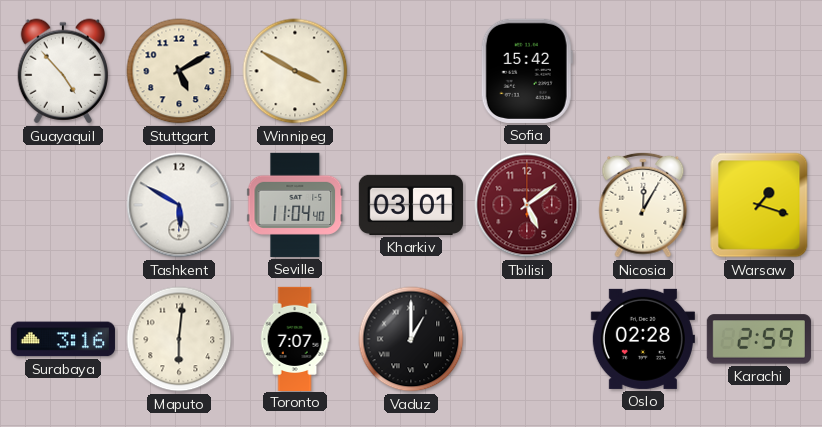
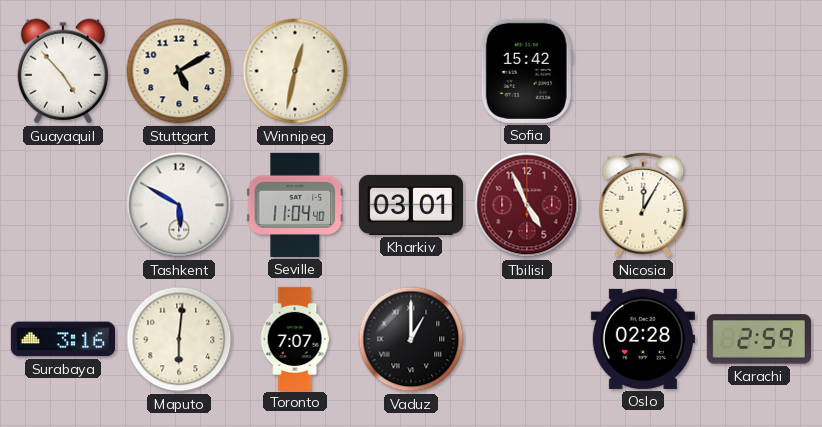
Winnipeg: 3:50 -> 12:32
Tbilisi: 5:09 -> 4:56
Warsaw: 1:18 -> none
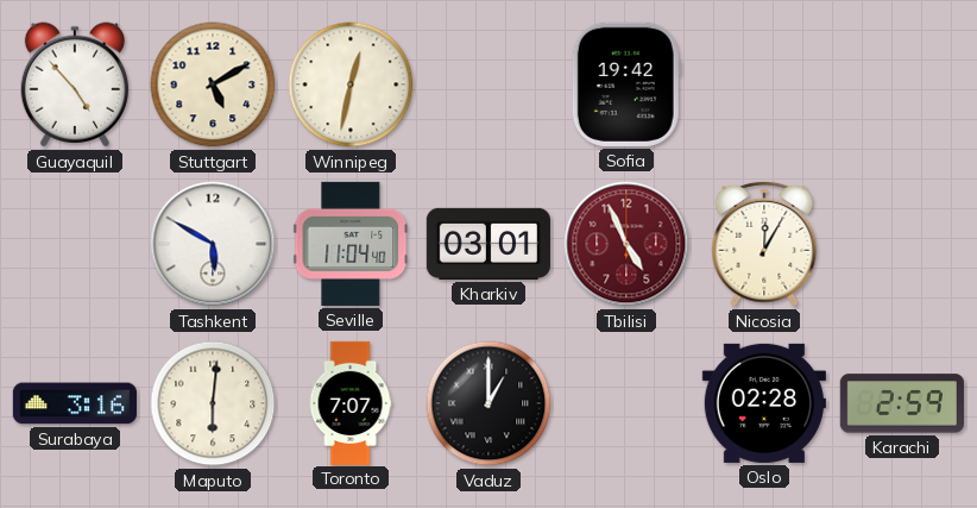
Sofia: 15:42 -> 19:42
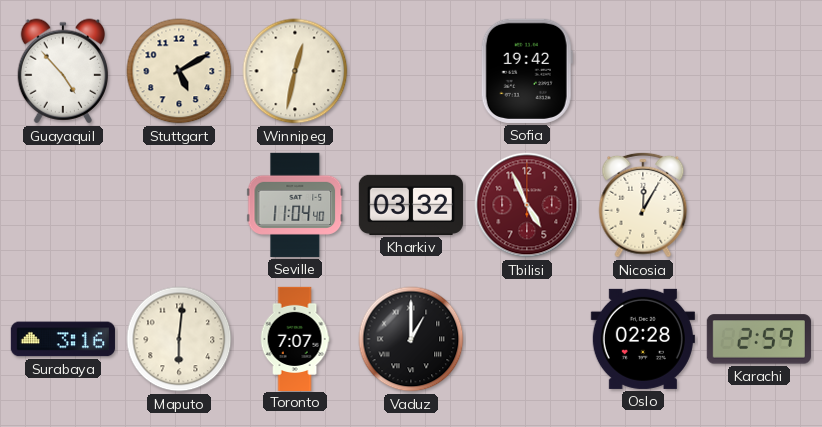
Tashkent: 5:50 -> none
Kharkiv: 03:01 -> 03:32
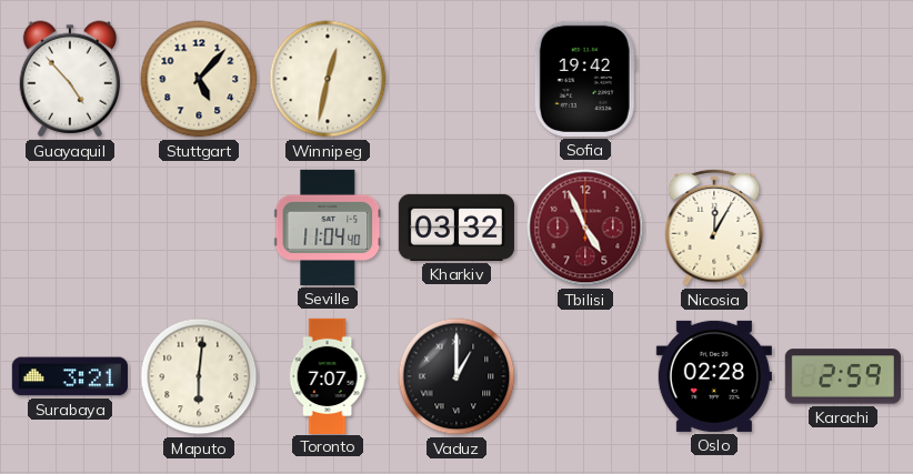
Stuttgart: 5:10 -> 5:07
Surabaya: 3:16 -> 3:21
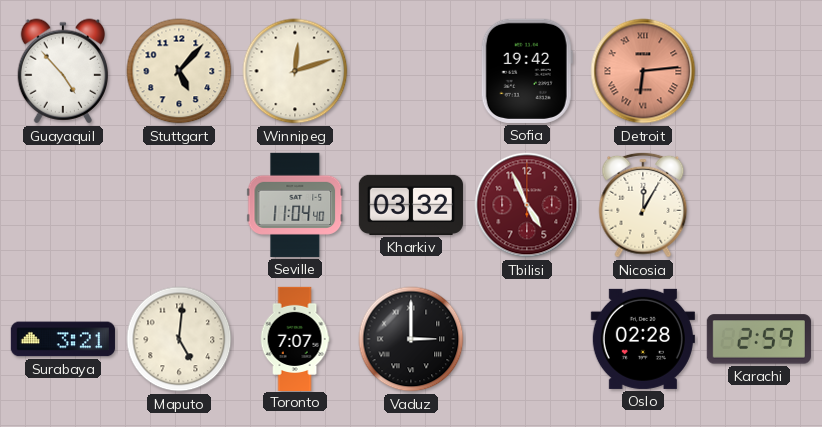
Winnipeg: 12:32 -> 12:12
Detroit: none -> 6:14
Maputo: 6:01 -> 5:01
Vaduz: 1:00 -> 3:00
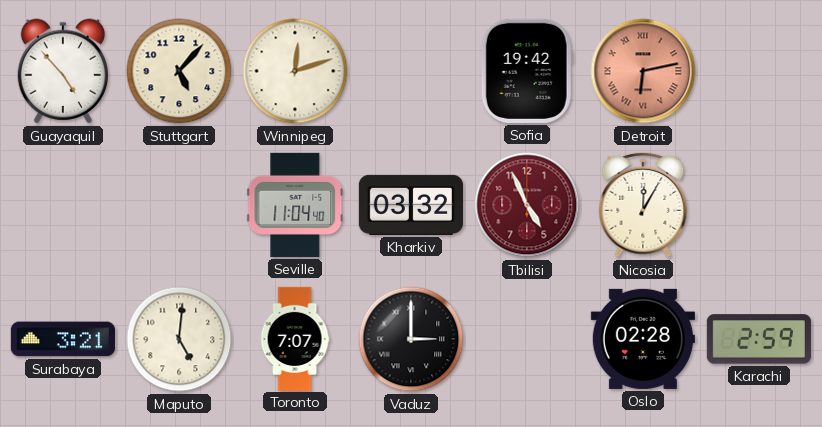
Detroit: 6:14 -> 6:13
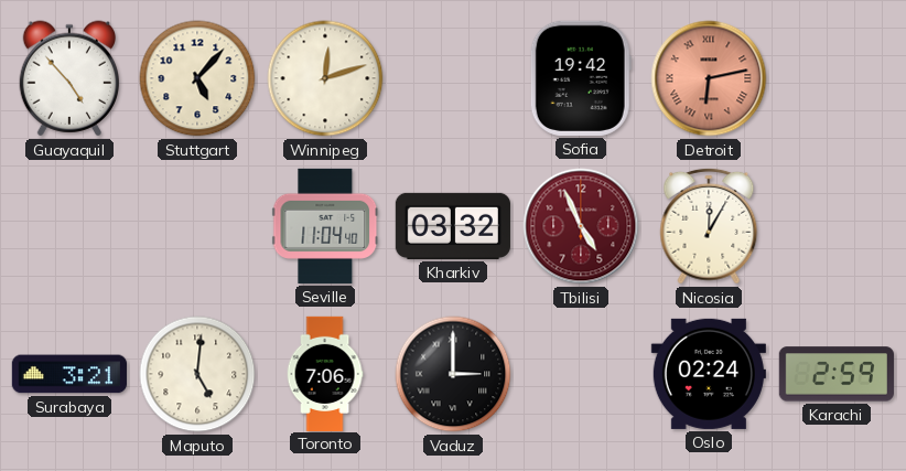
Toronto: 7:07 -> 7:06
Oslo: 02:28 -> 02:24
